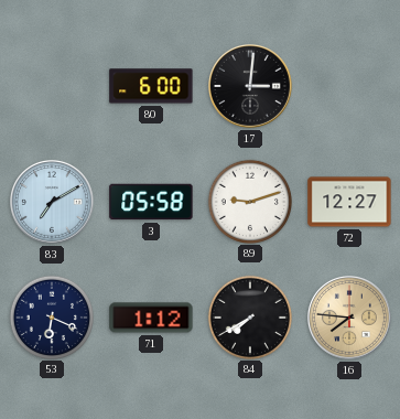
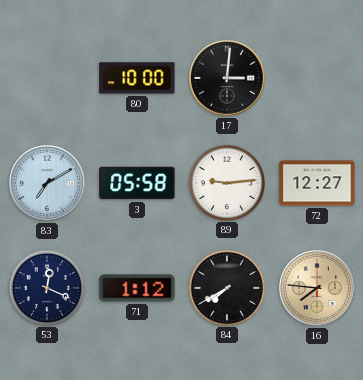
80: 6:00 -> 10:00
89: 9:12 -> 9:14
53: 6:19 -> 12:19
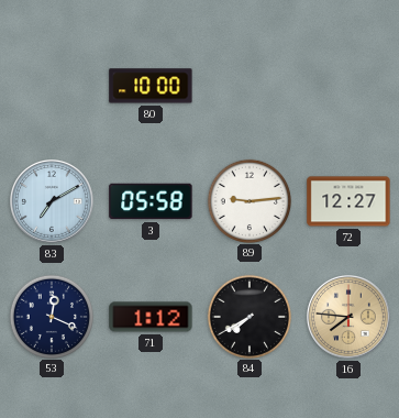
17: 3:01 -> none
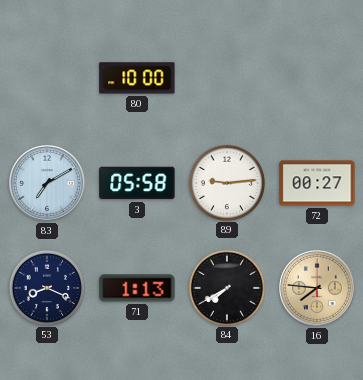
72: 12:27 -> 00:27
53: 12:19 -> 8:19
71: 1:12 -> 1:13
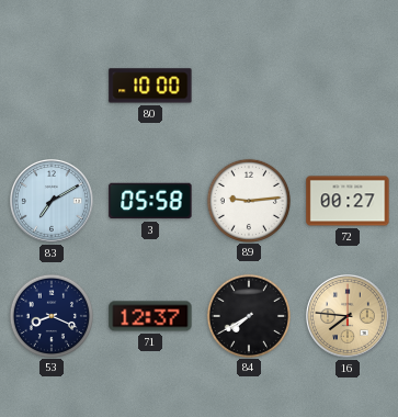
71: 1:13 -> 12:37
